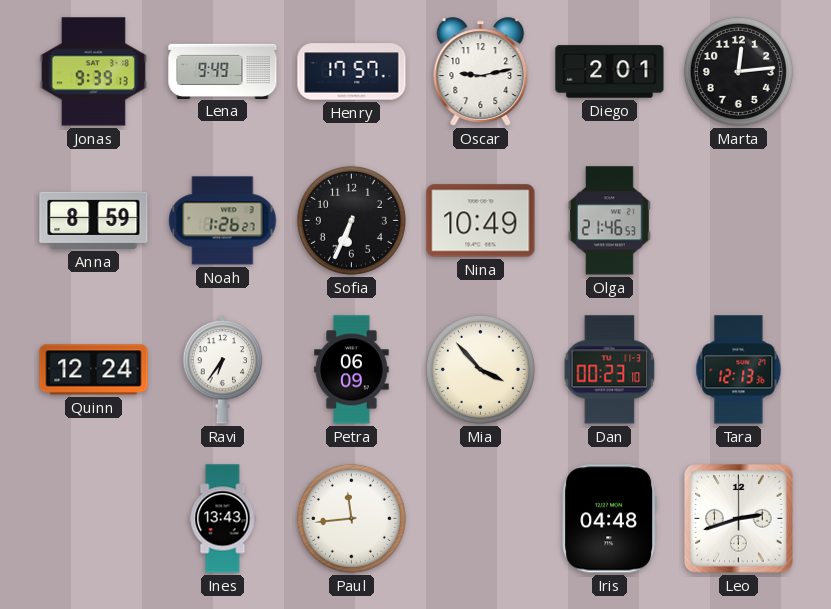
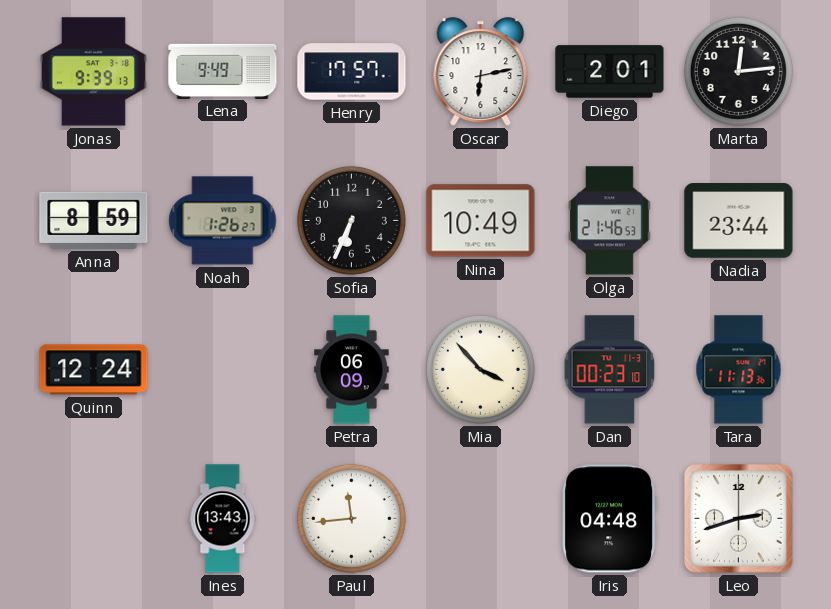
Oscar: 9:13 -> 6:13
Nadia: none -> 23:44
Ravi: 6:36 -> none
Tara: 12:13 -> 11:13
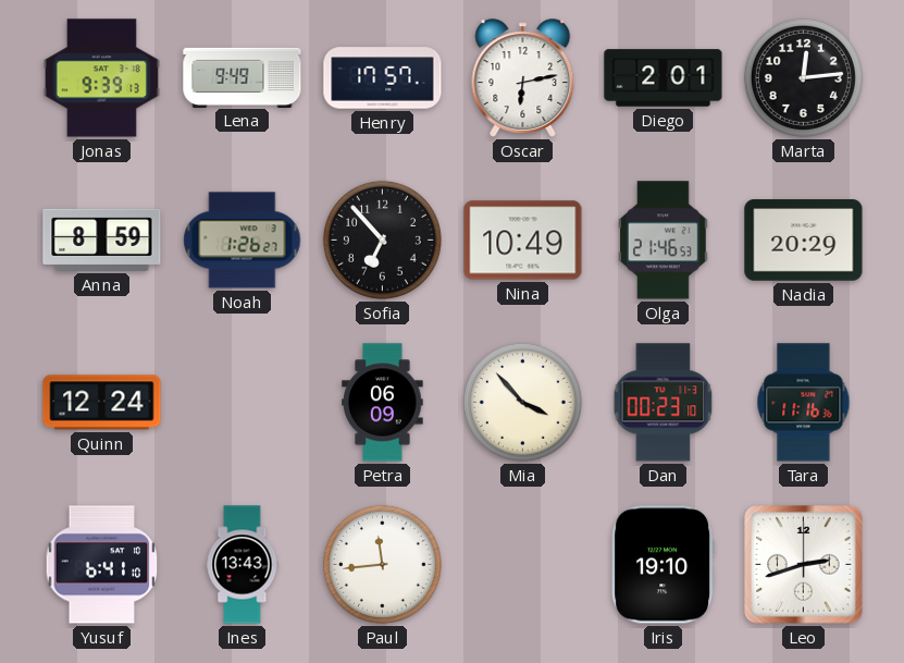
Sofia: 6:34 -> 6:53
Nadia: 23:44 -> 20:29
Tara: 11:13 -> 11:16
Yusuf: none -> 6:41
Iris: 04:48 -> 19:10
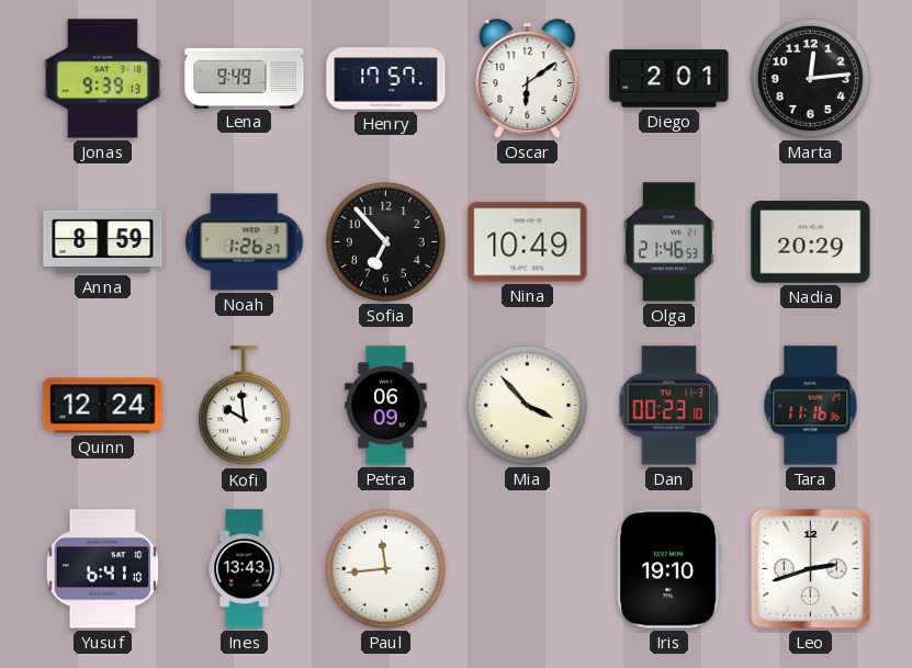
Oscar: 6:13 -> 6:09
Kofi: none -> 9:59
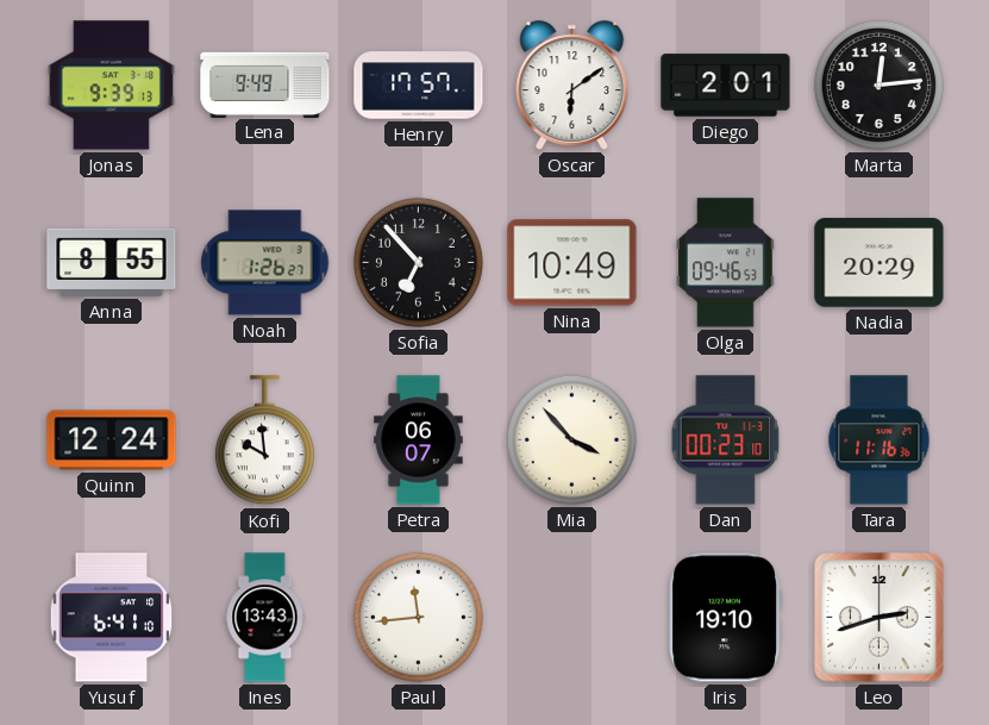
Anna: 8:59 -> 8:55
Olga: 21:46 -> 09:46
Petra: 06:09 -> 06:07
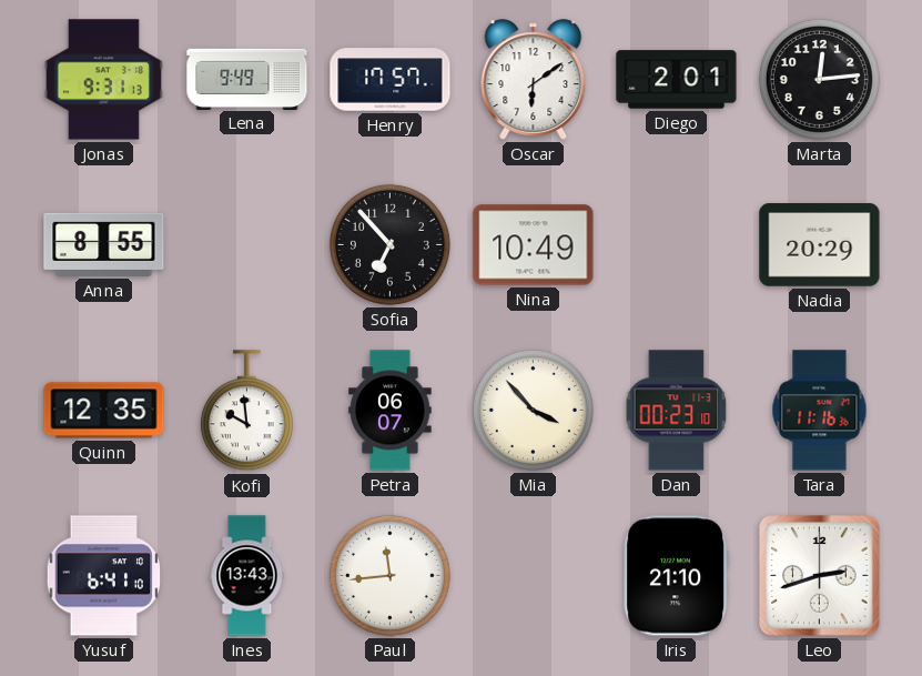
Jonas: 9:39 -> 9:31
Noah: 1:26 -> none
Olga: 09:46 -> none
Quinn: 12:24 -> 12:35
Iris: 19:10 -> 21:10
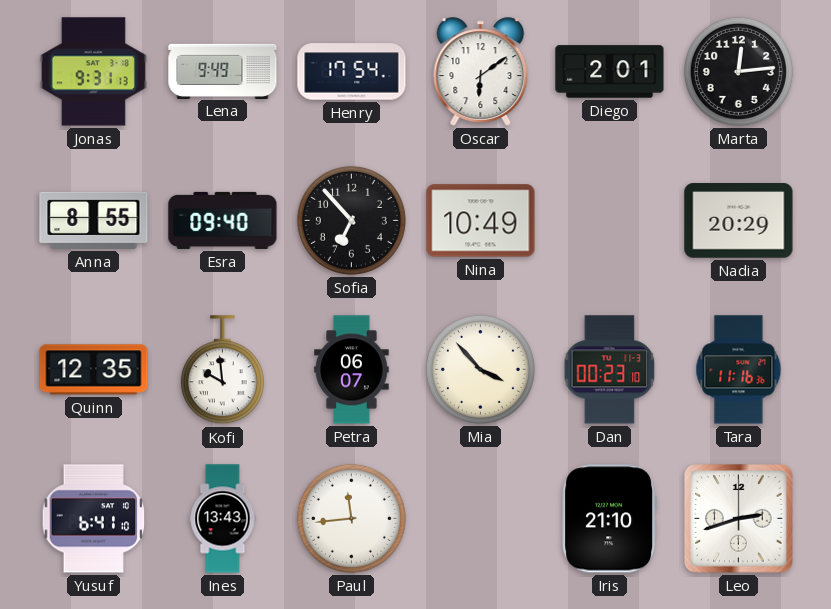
Henry: 17:57 -> 17:54
Esra: none -> 09:40
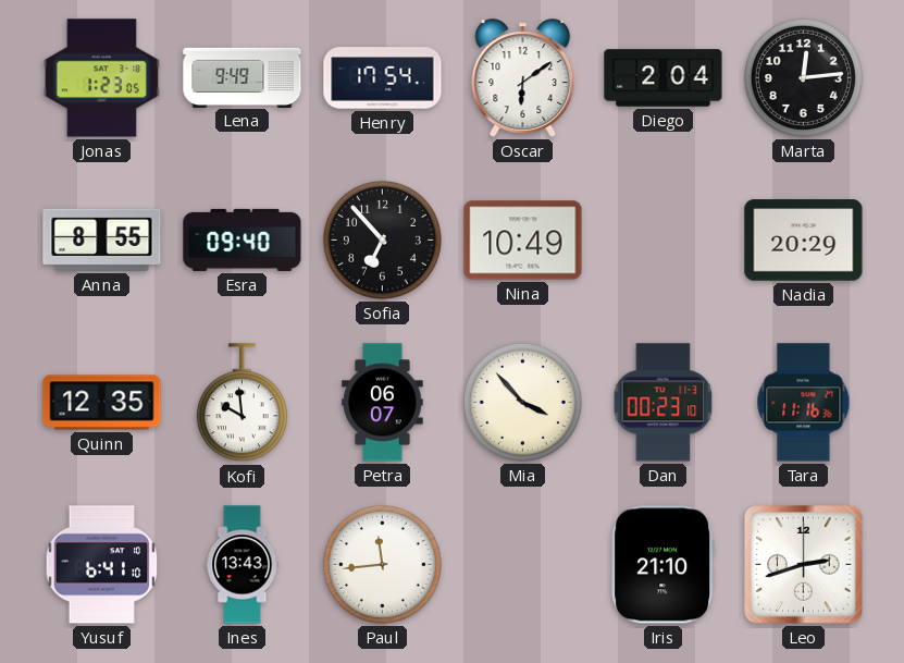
Jonas: 9:31 -> 1:23
Diego: 2:01 -> 2:04
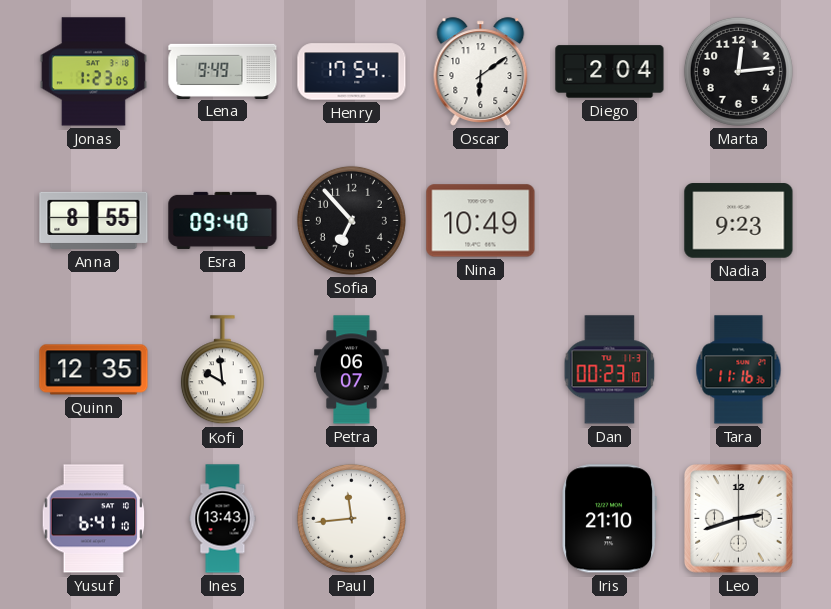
Nadia: 20:29 -> 9:23
Mia: 3:53 -> none
